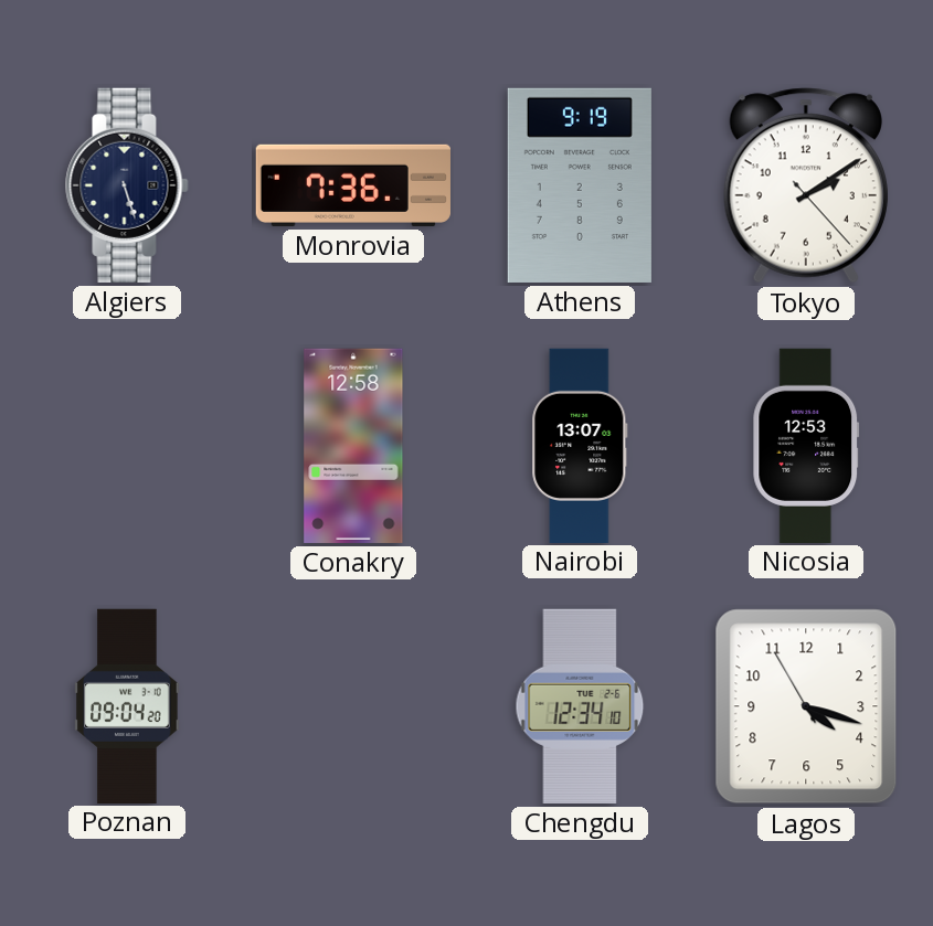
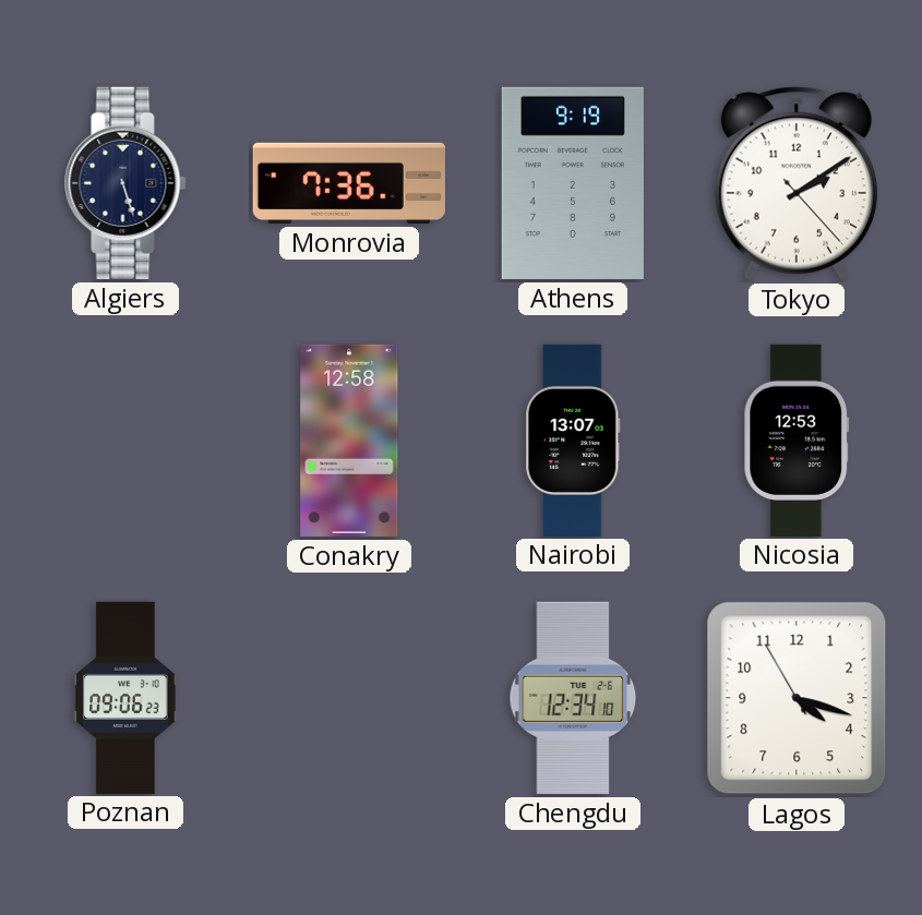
Poznan: 09:04 -> 09:06
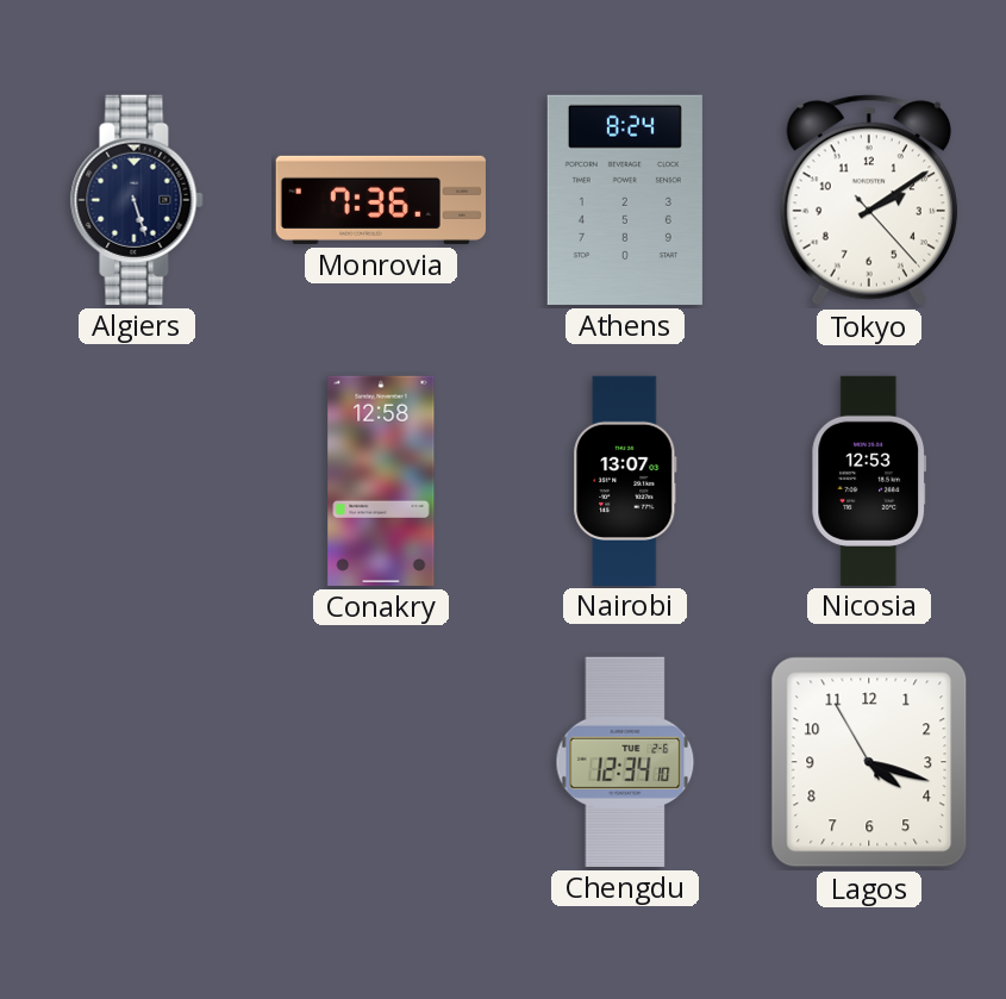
Athens: 9:19 -> 8:24
Poznan: 09:06 -> none
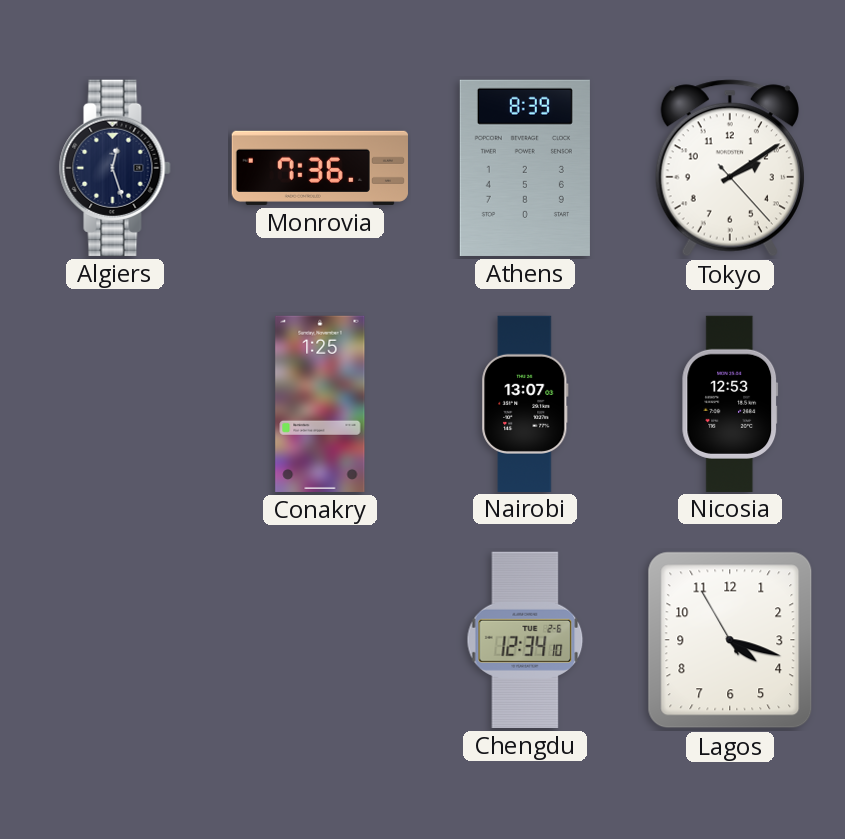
Algiers: 5:27 -> 12:27
Athens: 8:24 -> 8:39
Conakry: 12:58 -> 1:25
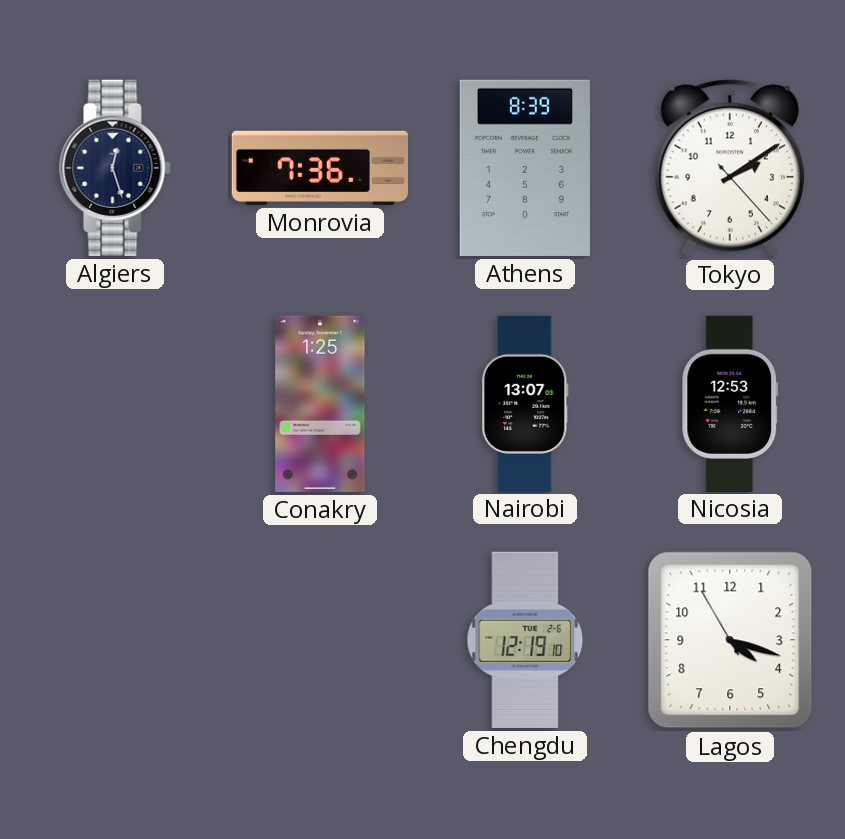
Chengdu: 12:34 -> 12:19
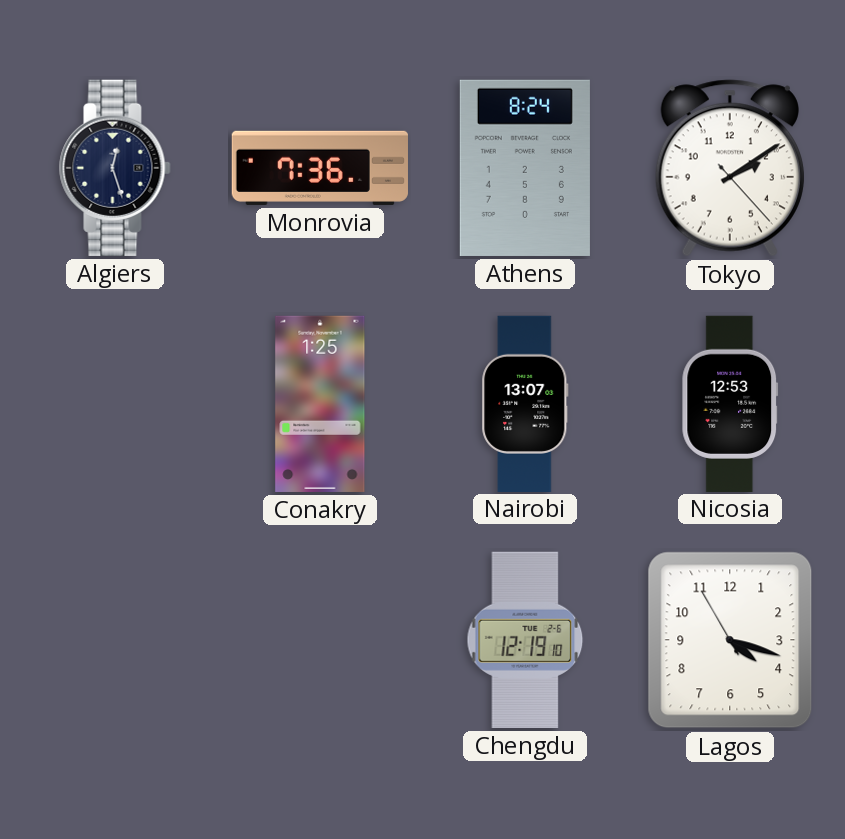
Athens: 8:39 -> 8:24
